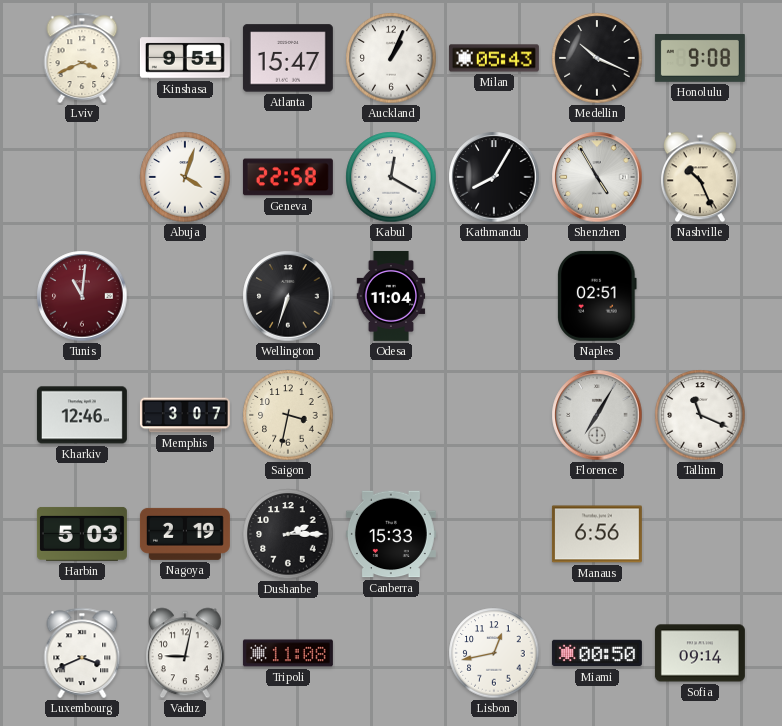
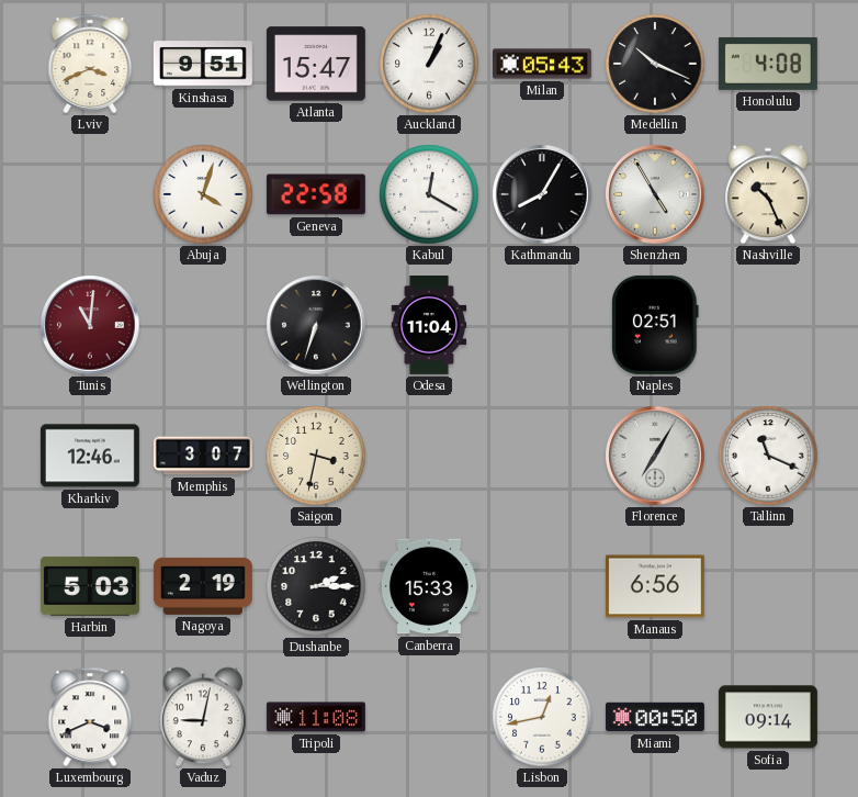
Honolulu: 9:08 -> 4:08
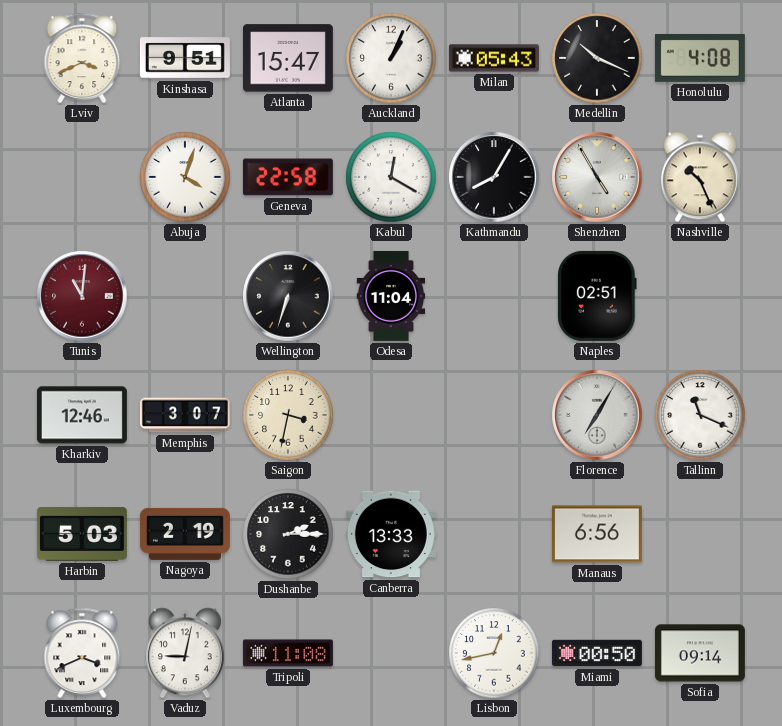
Canberra: 15:33 -> 13:33
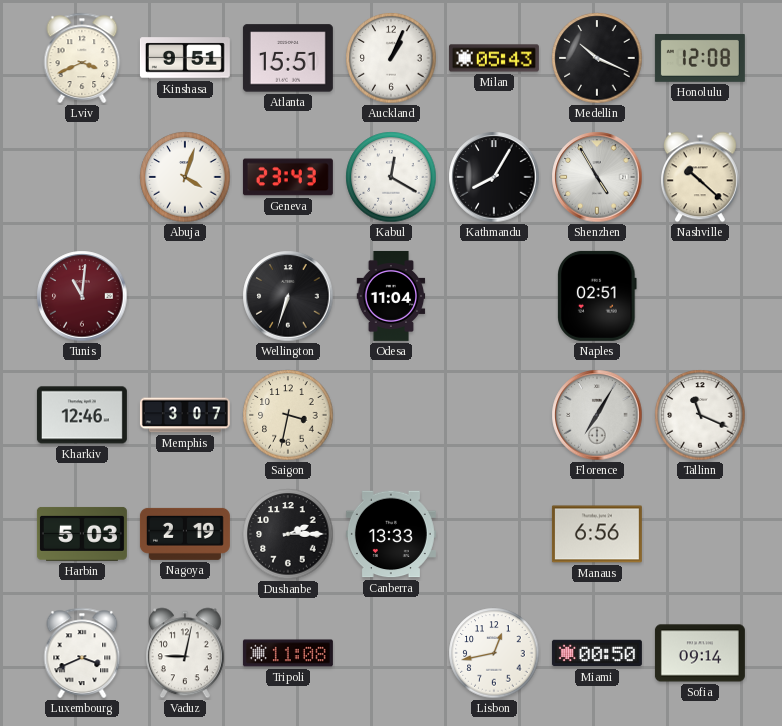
Atlanta: 15:47 -> 15:51
Honolulu: 4:08 -> 12:08
Geneva: 22:58 -> 23:43
Nashville: 10:26 -> 10:22
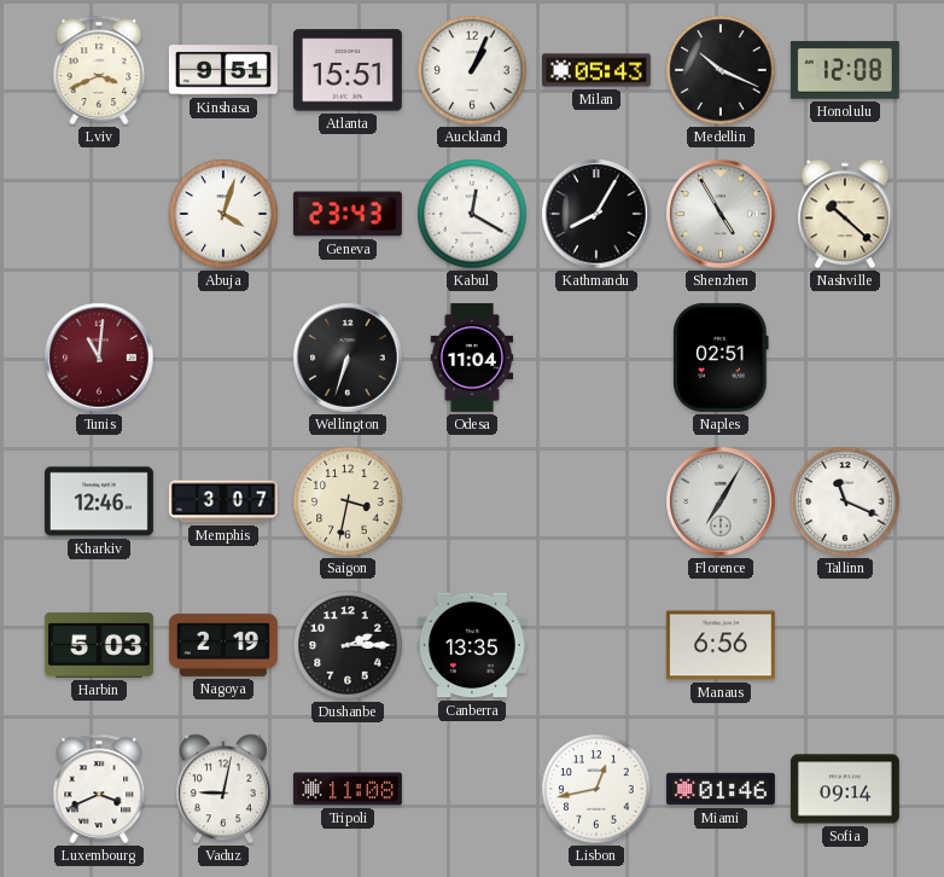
Canberra: 13:33 -> 13:35
Miami: 00:50 -> 01:46
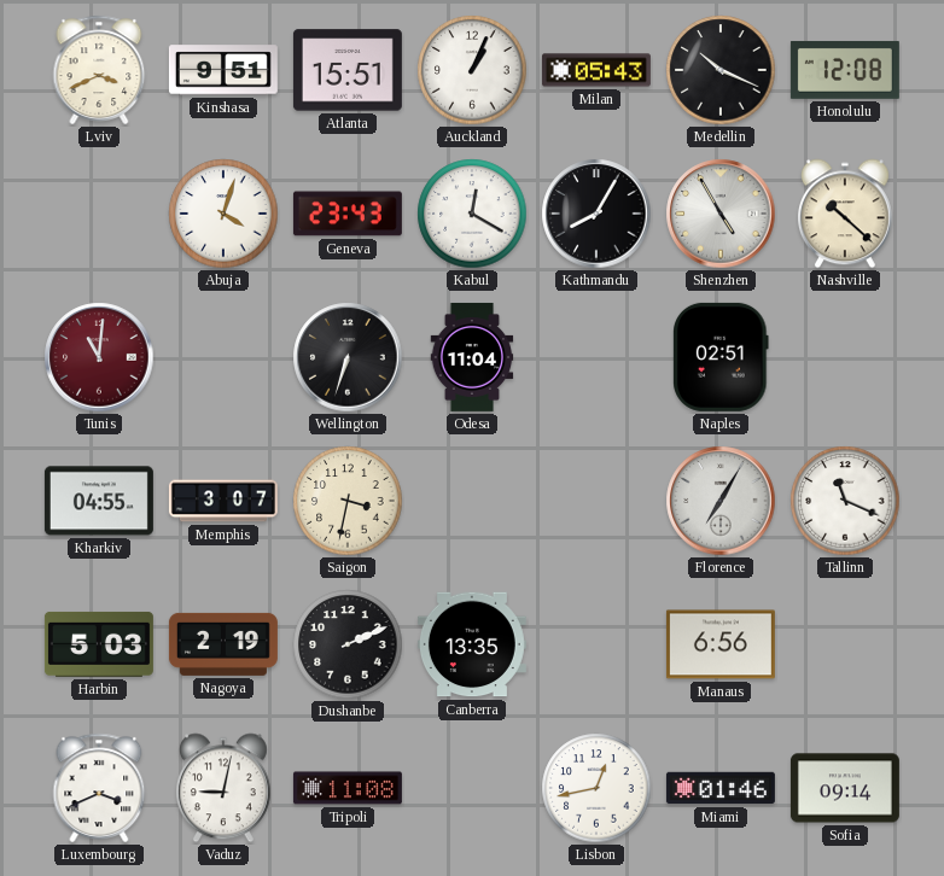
Kharkiv: 12:46 -> 04:55
Dushanbe: 2:15 -> 2:11
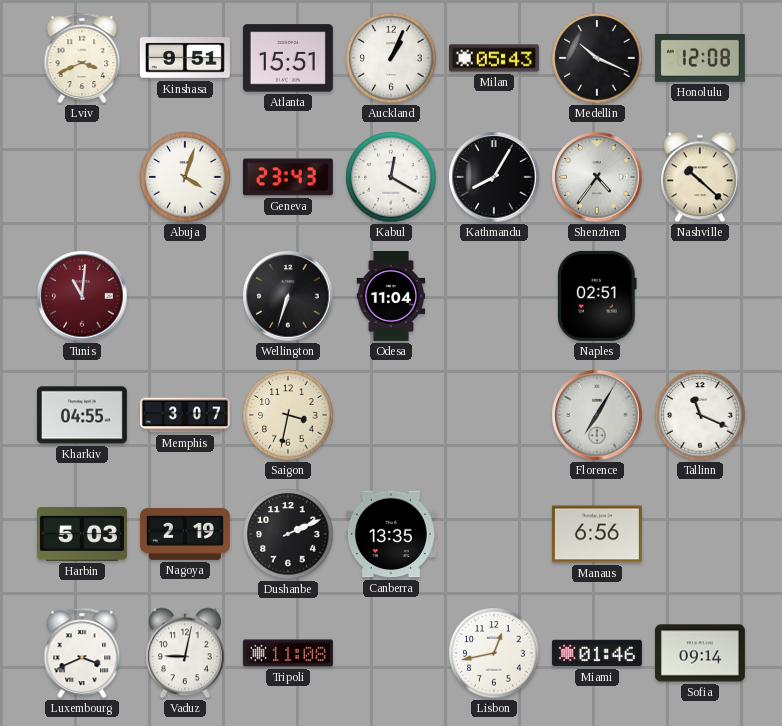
Shenzhen: 4:55 -> 4:36
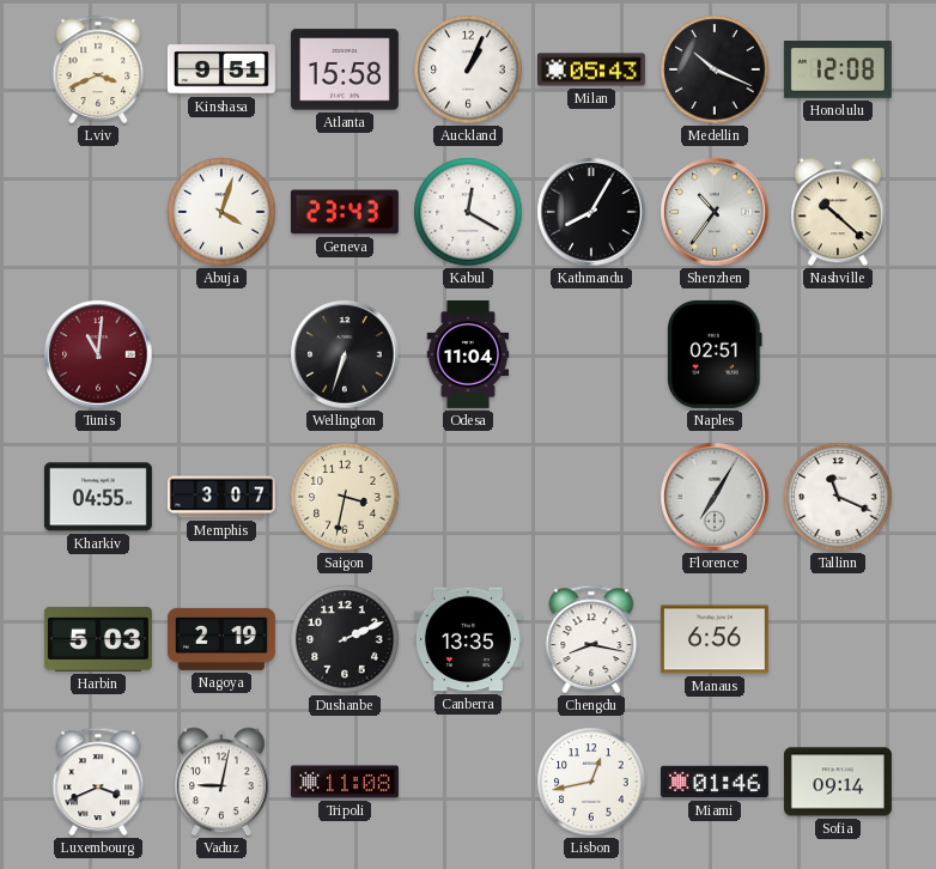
Atlanta: 15:51 -> 15:58
Shenzhen: 4:36 -> 10:36
Chengdu: none -> 8:17
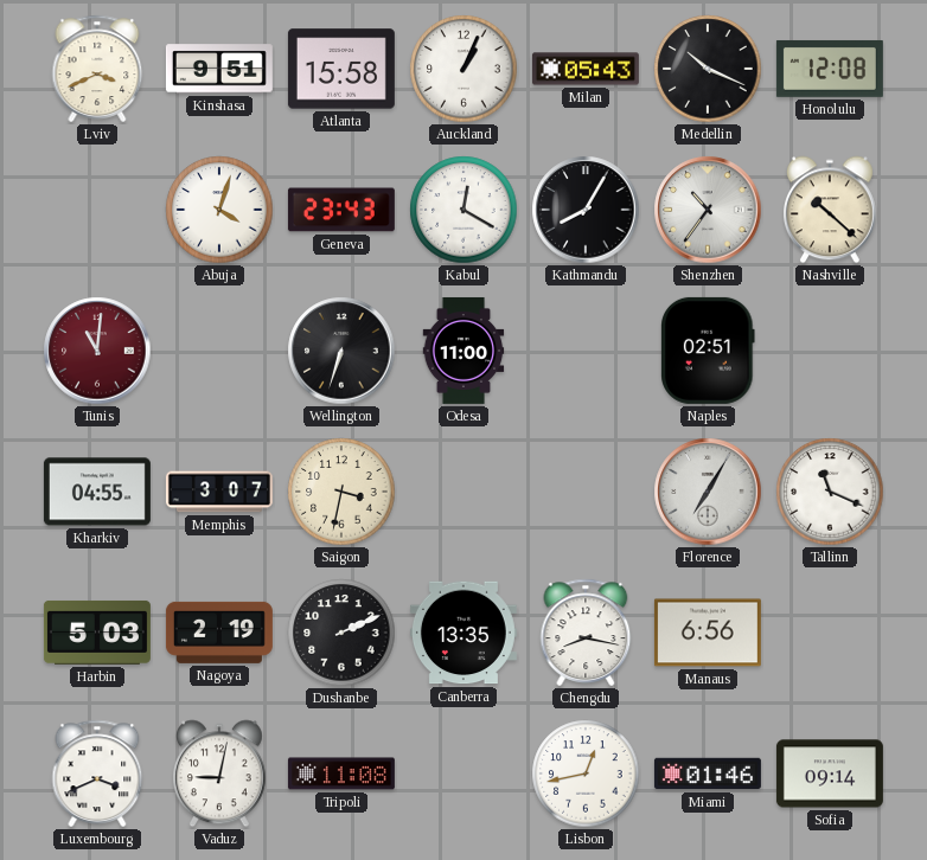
Odesa: 11:04 -> 11:00
